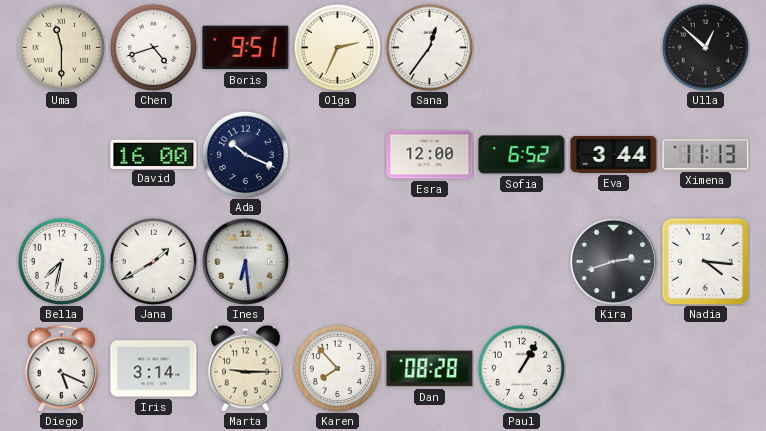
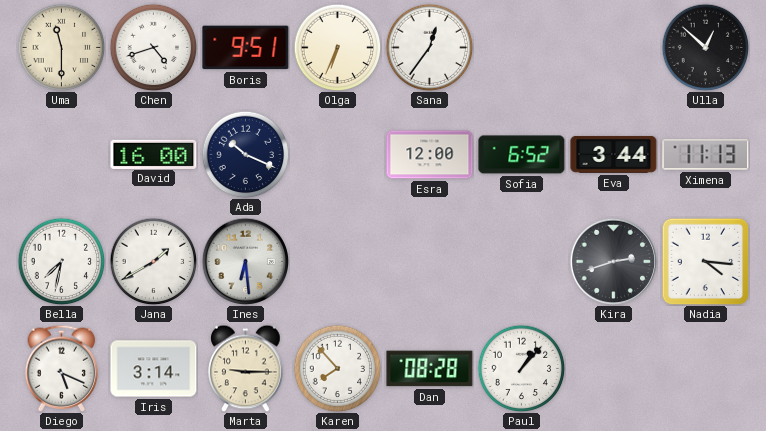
Olga: 2:34 -> 6:34
Paul: 1:05 -> 1:07
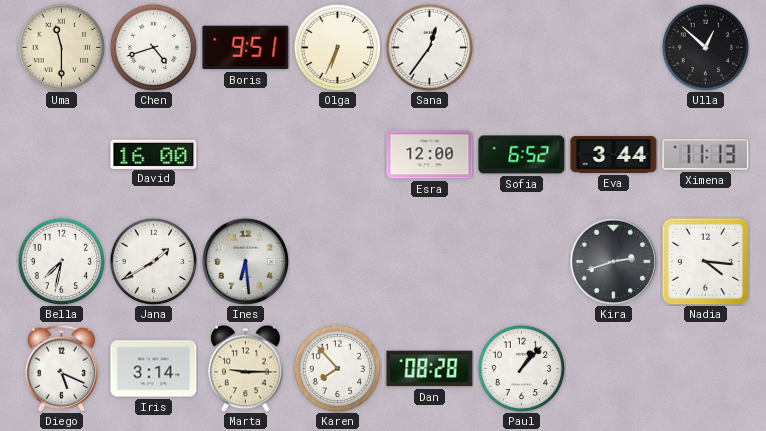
Ada: 10:19 -> none
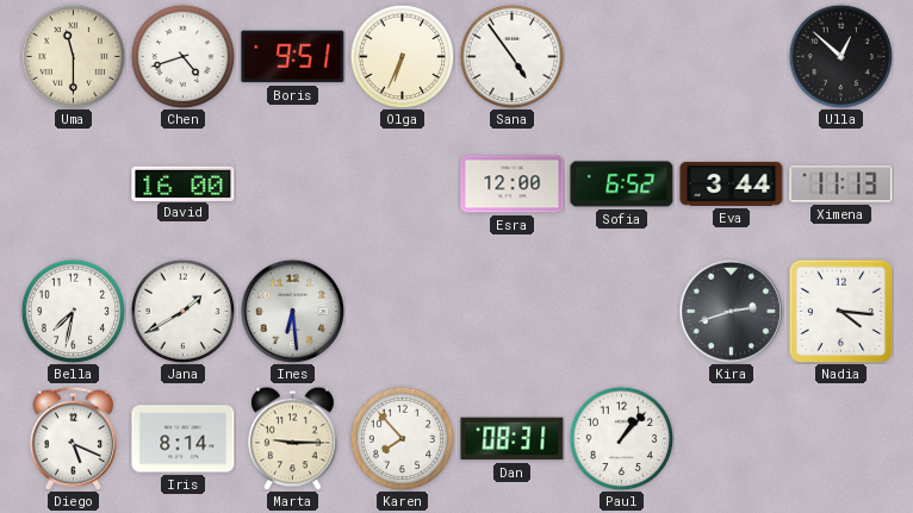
Sana: 12:36 -> 4:54
Iris: 3:14 -> 8:14
Dan: 08:28 -> 08:31
